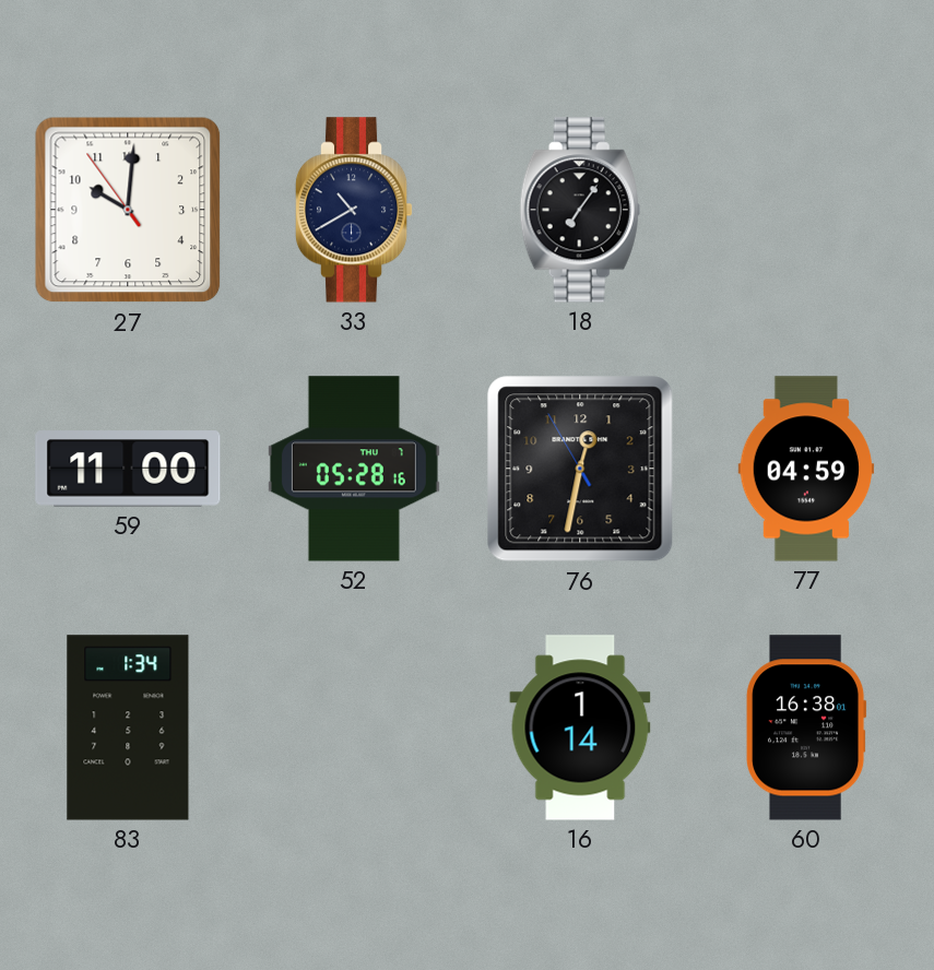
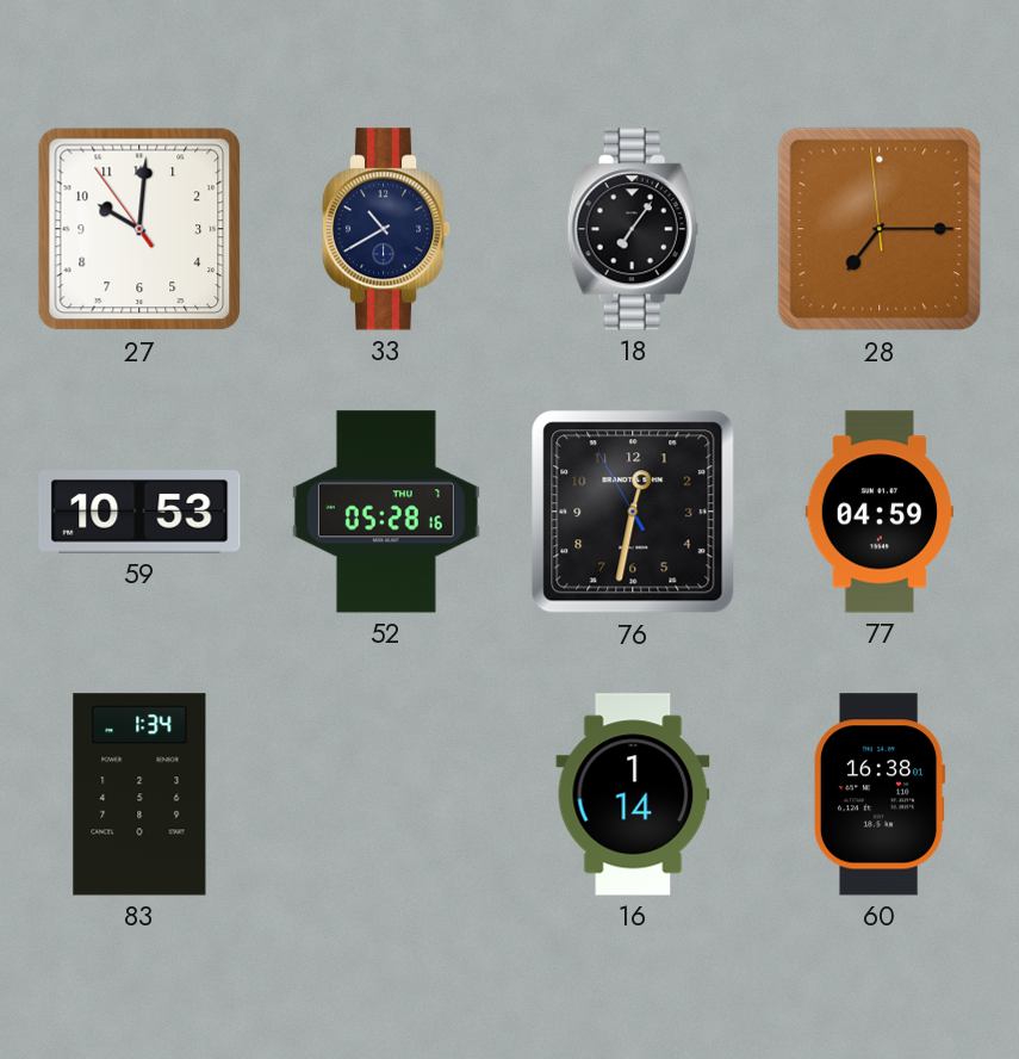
28: none -> 7:14
59: 11:00 -> 10:53
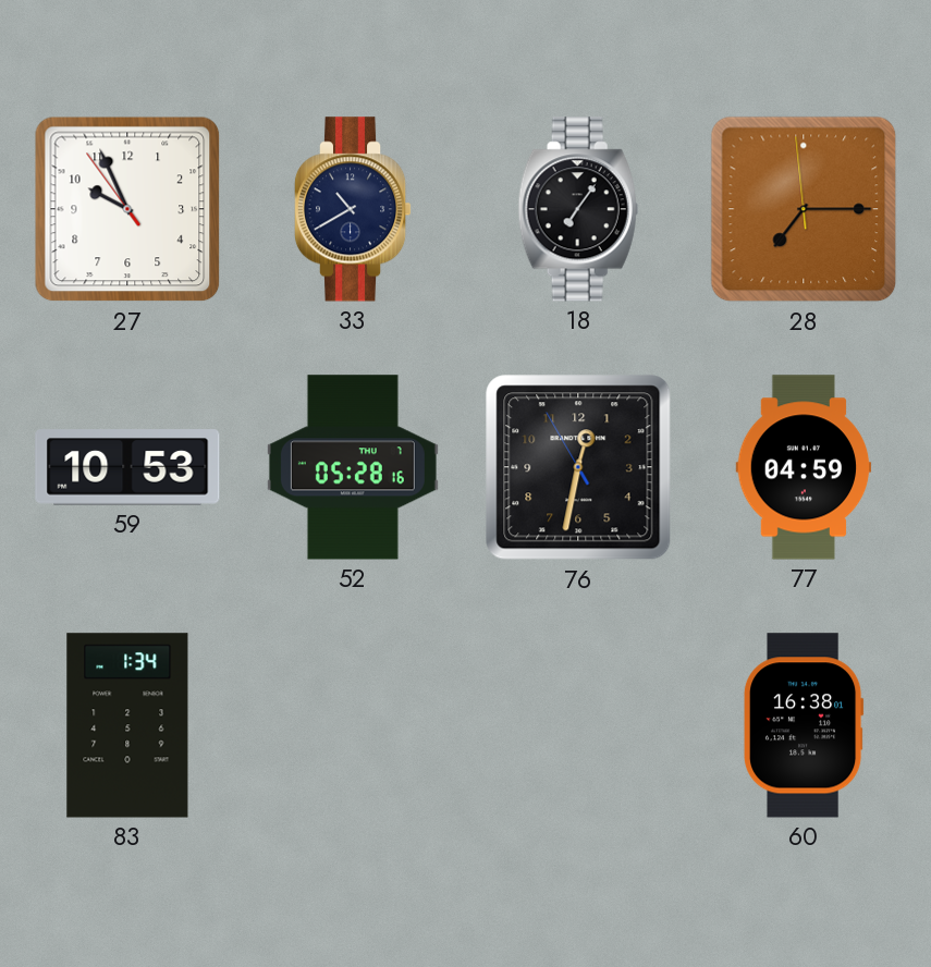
27: 10:00 -> 9:55
16: 1:14 -> none
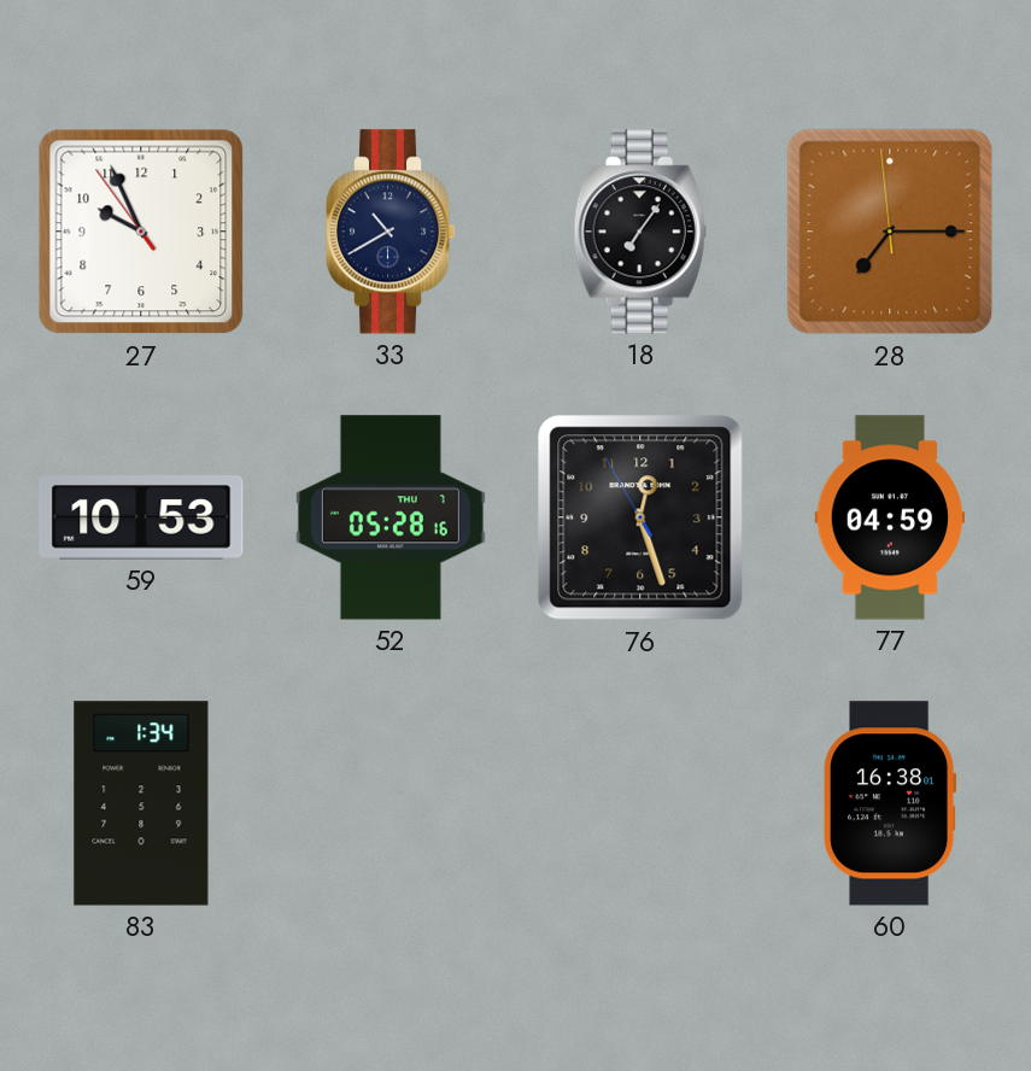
76: 12:31 -> 12:26
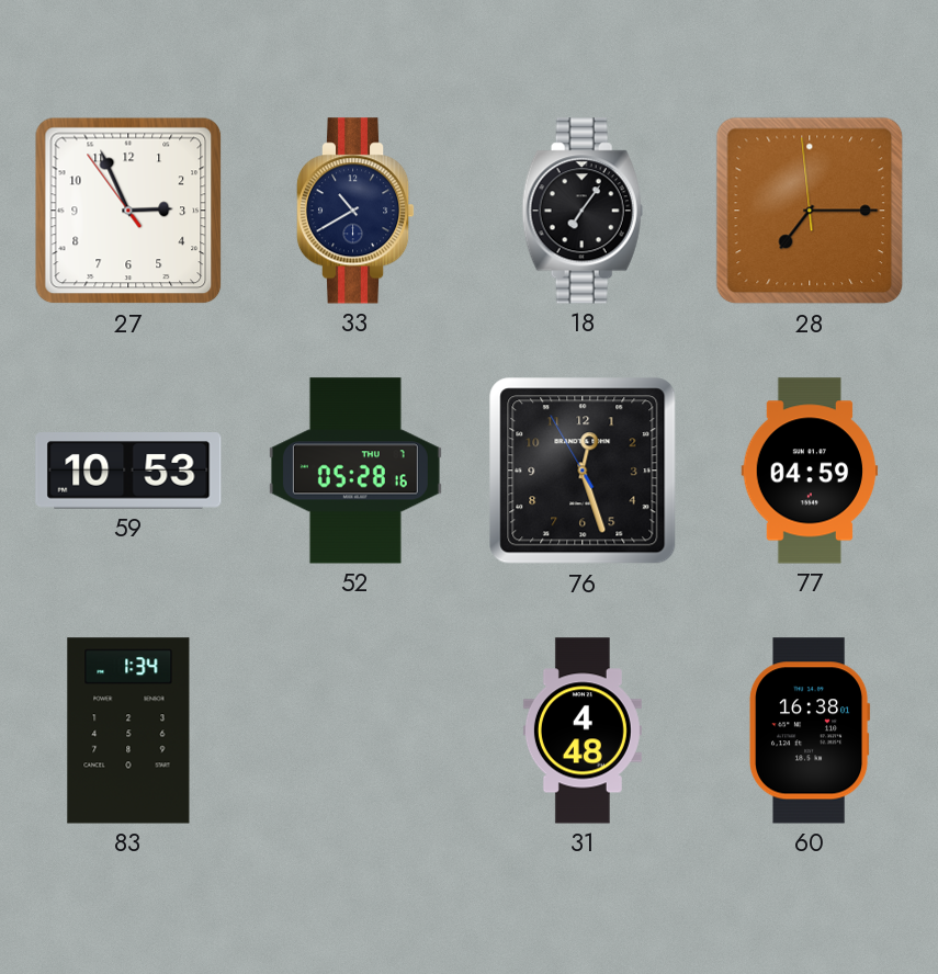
27: 9:55 -> 2:55
31: none -> 4:48
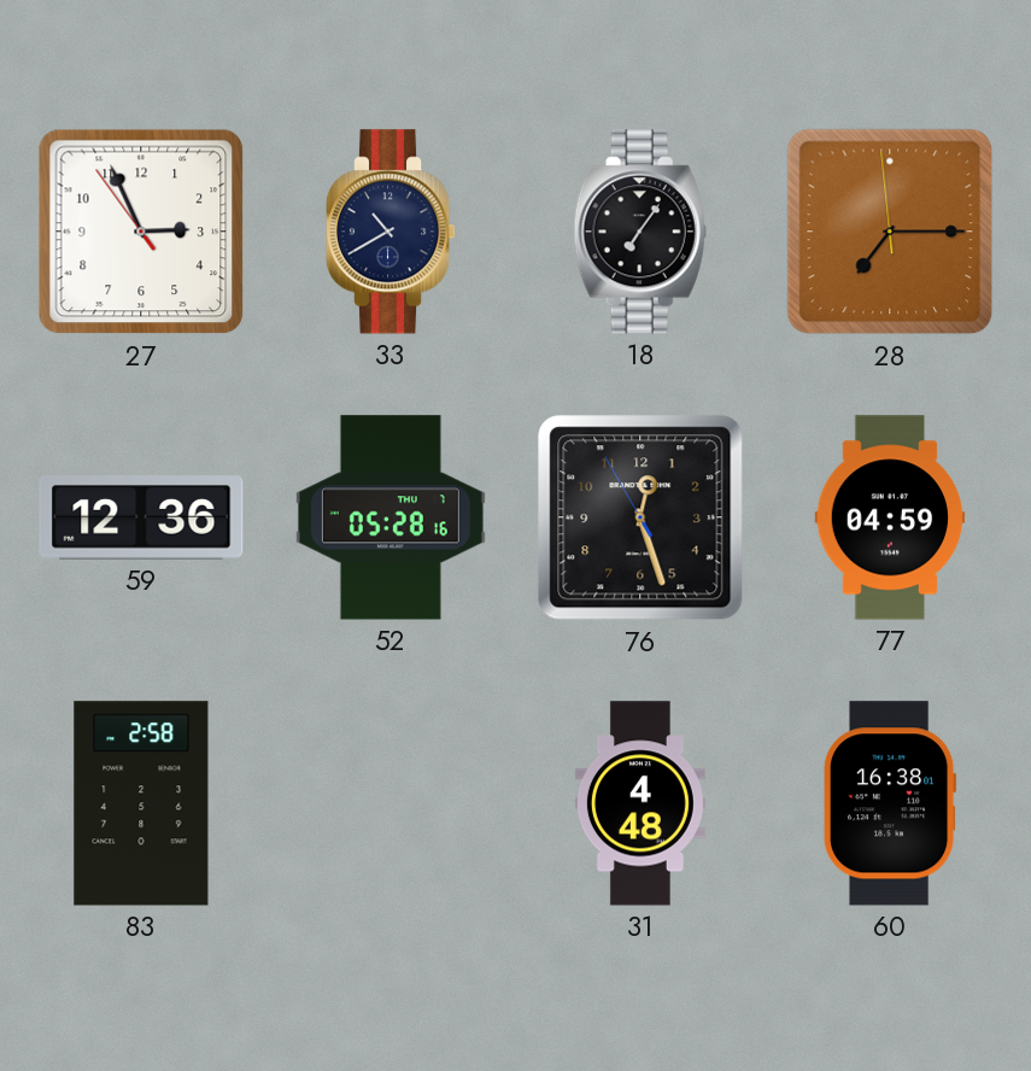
59: 10:53 -> 12:36
83: 1:34 -> 2:58
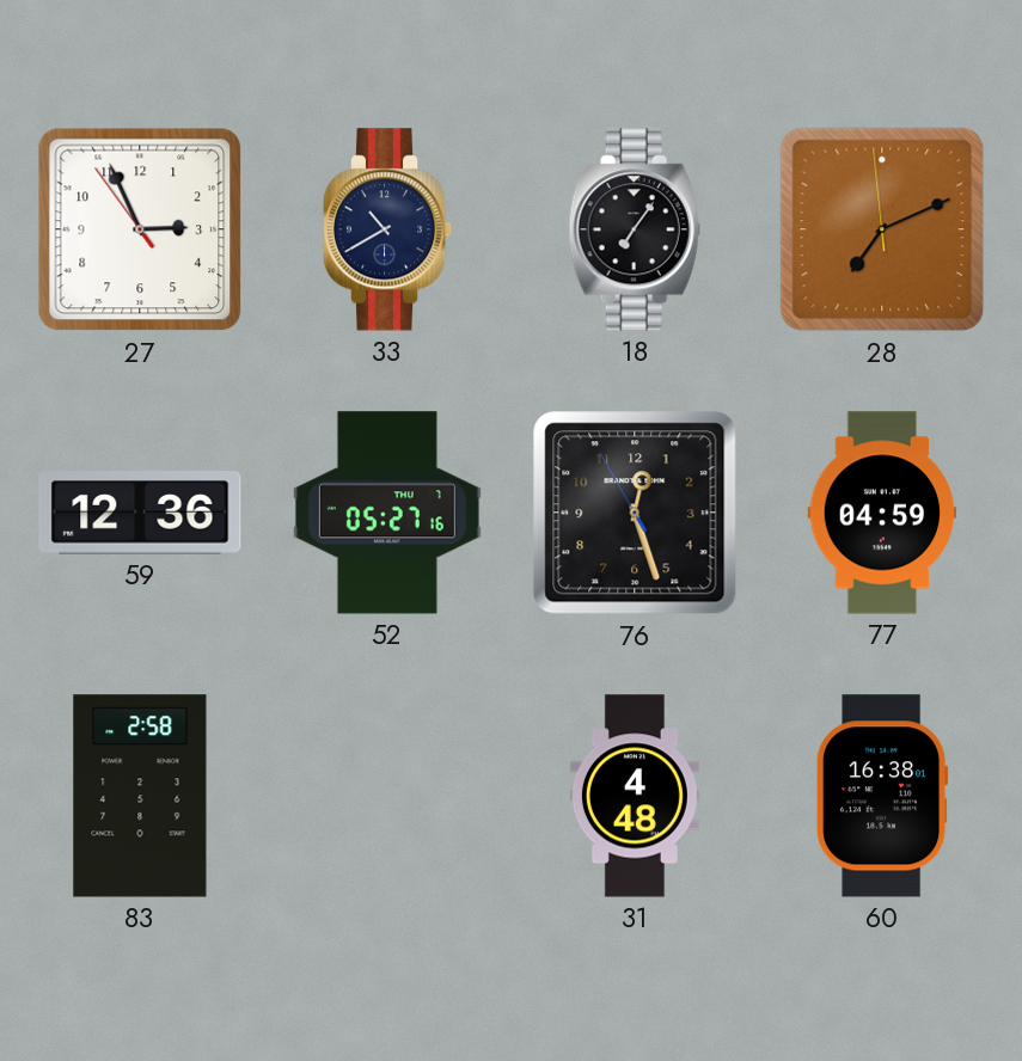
28: 7:14 -> 7:10
52: 05:28 -> 05:27
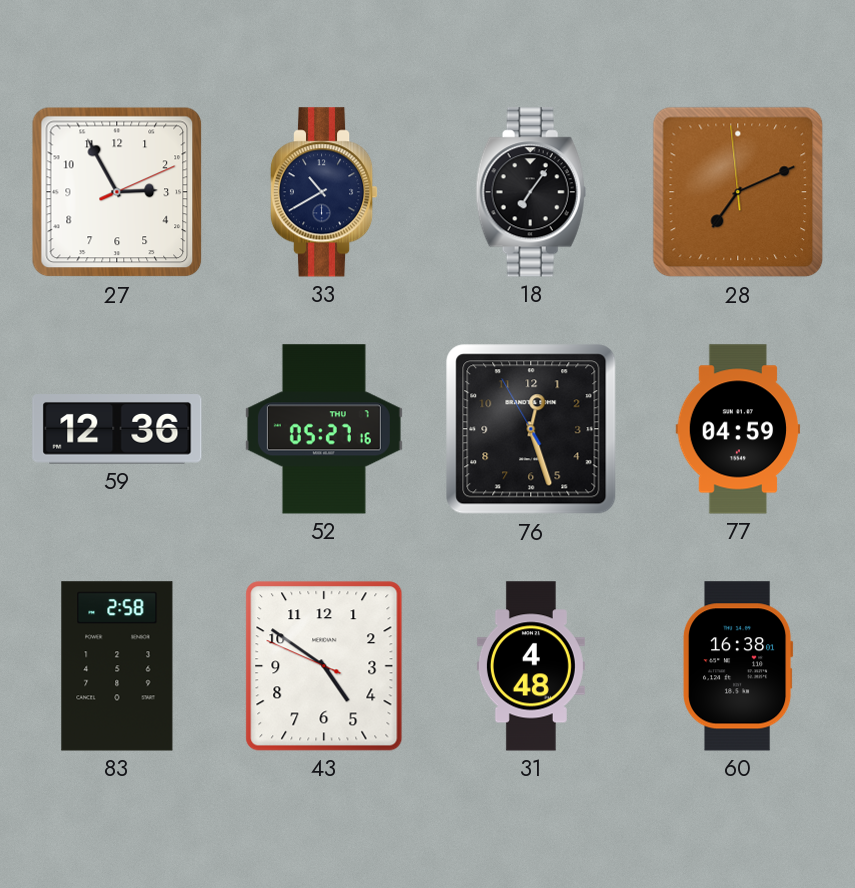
27: 2:55:54 -> 2:55:11
43: none -> 4:50
